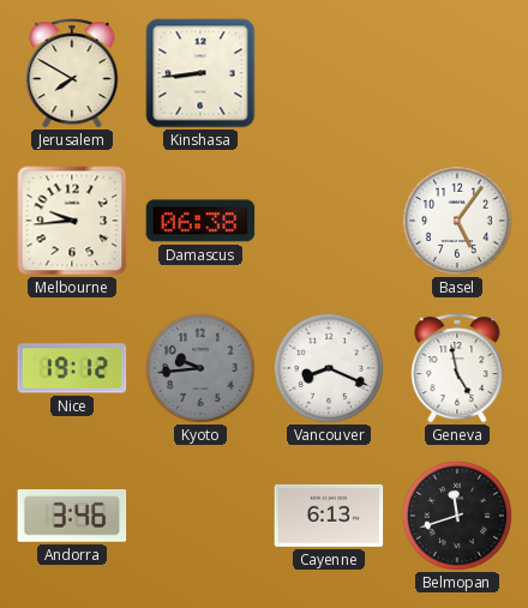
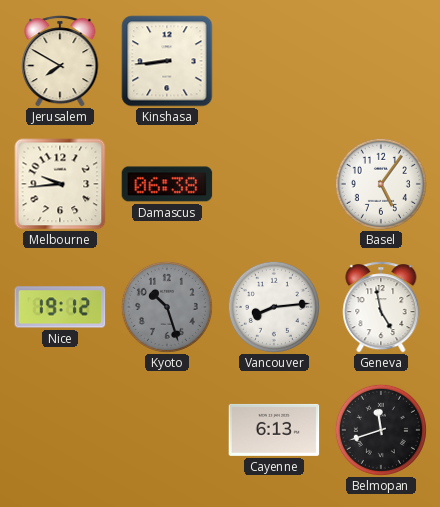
Kyoto: 9:44 -> 10:27
Vancouver: 8:19 -> 8:14
Andorra: 3:46 -> none
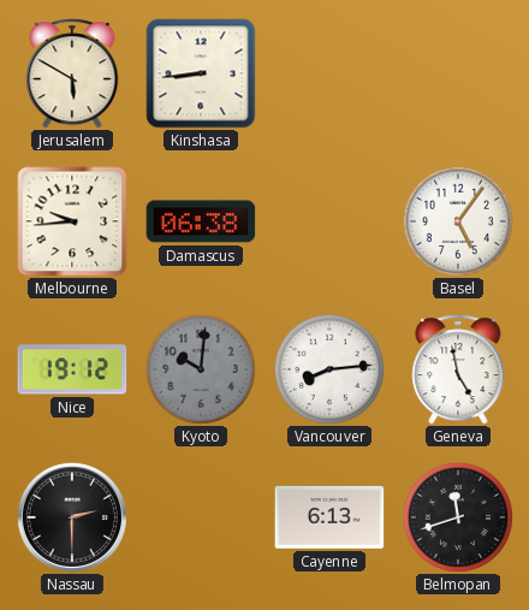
Jerusalem: 7:50 -> 5:50
Kyoto: 10:27 -> 10:01
Nassau: none -> 2:30
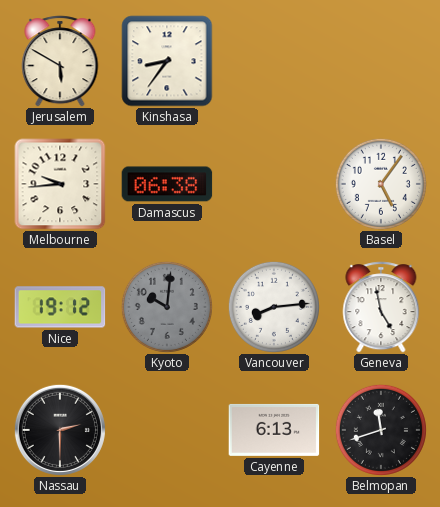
Kinshasa: 8:44 -> 8:36
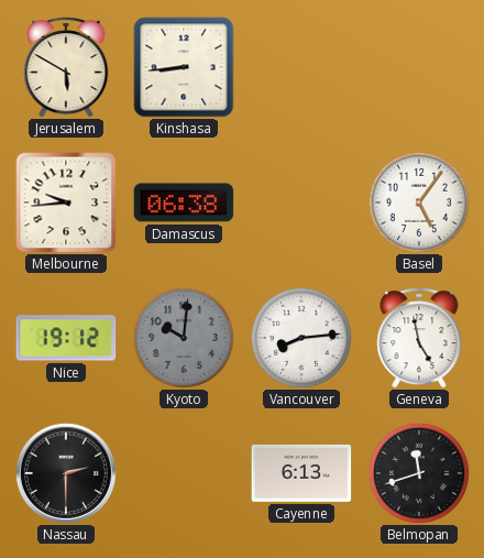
Kinshasa: 8:36 -> 8:44
